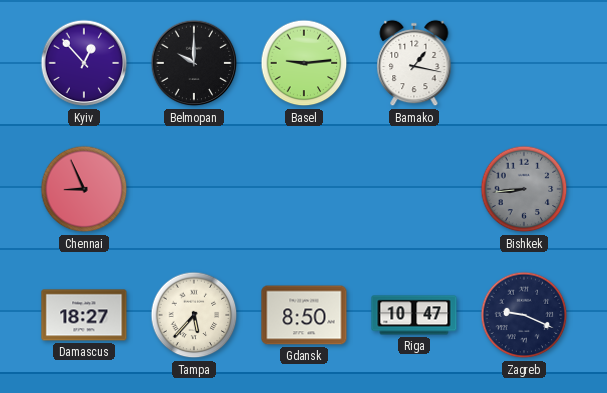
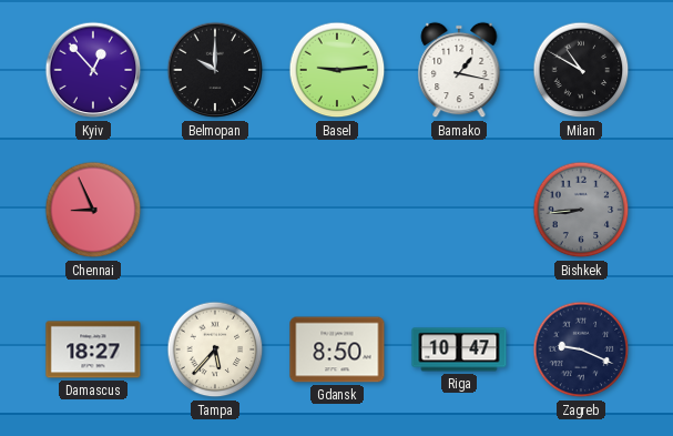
Milan: none -> 10:50
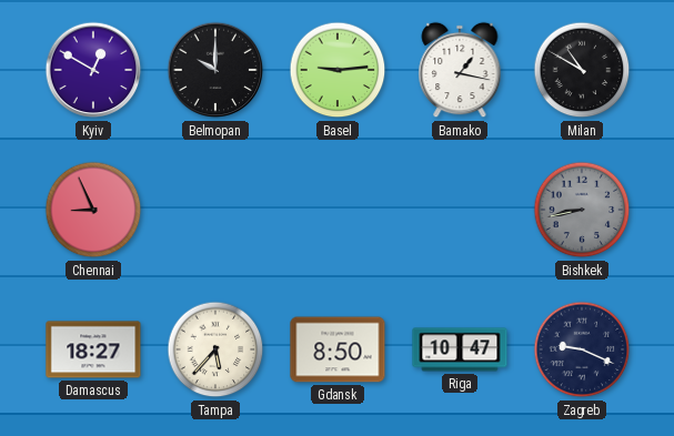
Kyiv: 12:53 -> 12:50
Bishkek: 8:44 -> 8:43
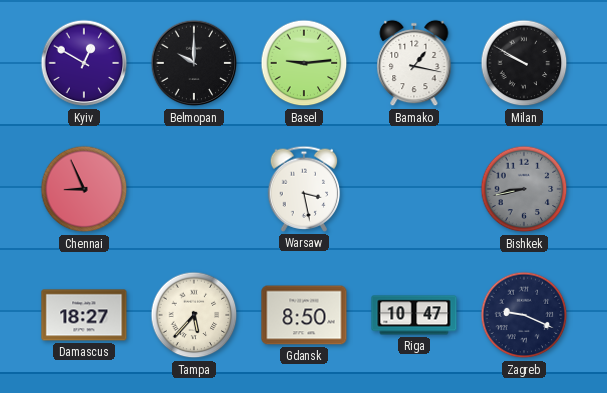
Milan: 10:50 -> 9:50
Warsaw: none -> 3:28
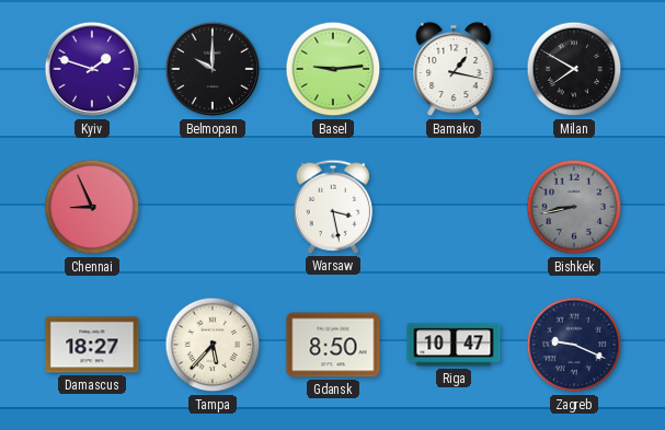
Kyiv: 12:50 -> 1:48
Milan: 9:50 -> 7:50
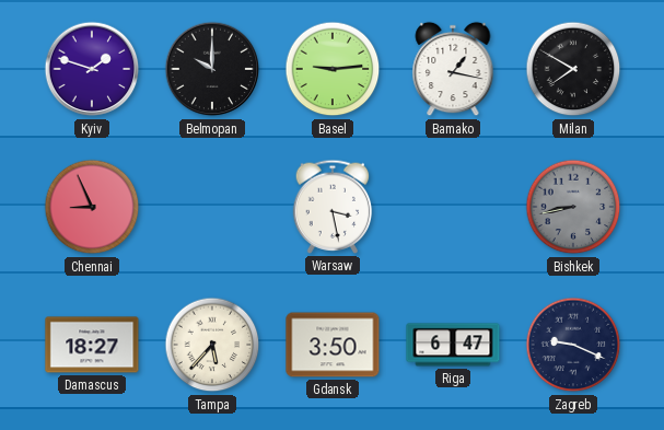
Gdansk: 8:50 -> 3:50
Riga: 10:47 -> 6:47
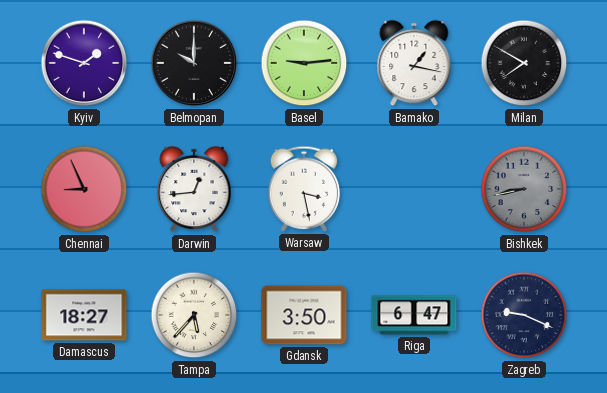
Darwin: none -> 12:44
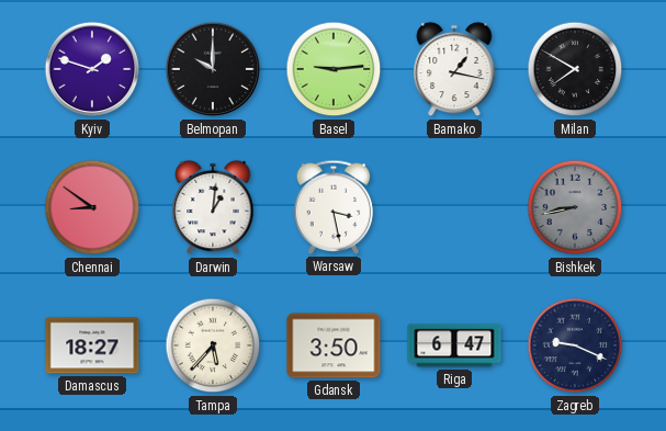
Chennai: 8:56 -> 8:51
Darwin: 12:44 -> 1:01
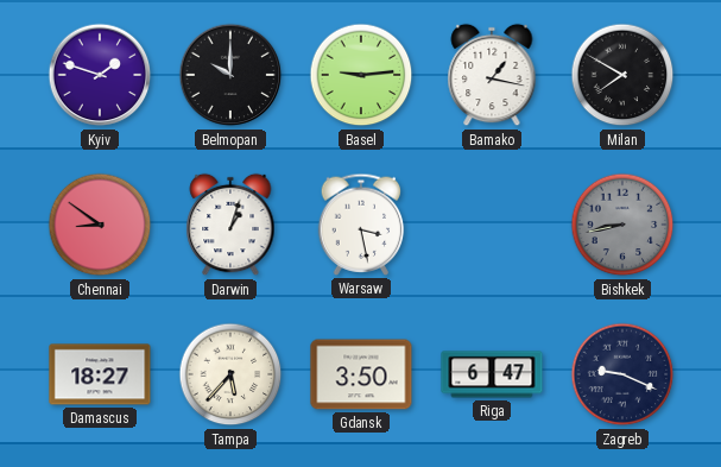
Darwin: 1:01 -> 1:03
